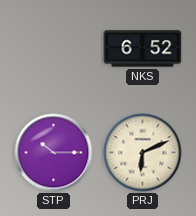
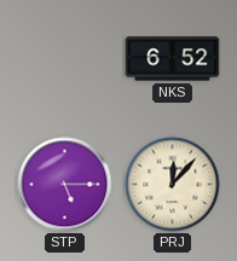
STP: 10:15 -> 5:15
PRJ: 6:11 -> 12:07
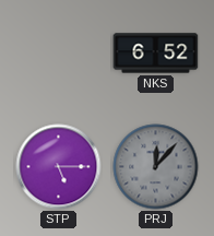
PRJ dial: cream -> grey
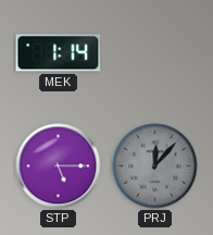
MEK: none -> 1:14
NKS: 6:52 -> none
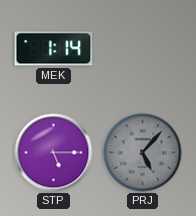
PRJ: 12:07 -> 5:07
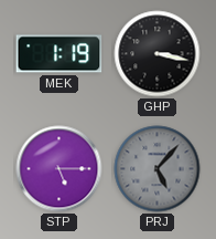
MEK: 1:14 -> 1:19
GHP: none -> 3:17
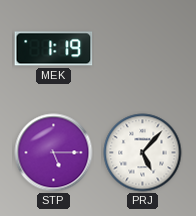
GHP: 3:17 -> none
PRJ dial: grey -> white
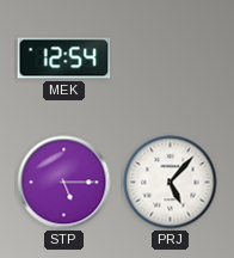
MEK: 1:19 -> 12:54
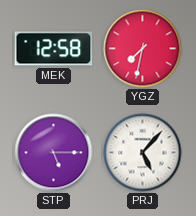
MEK: 12:54 -> 12:58
YGZ: none -> 7:32
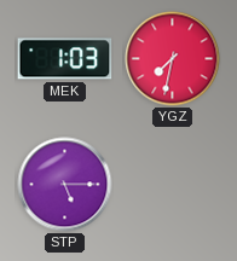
MEK: 12:58 -> 1:03
PRJ: 5:07 -> none
